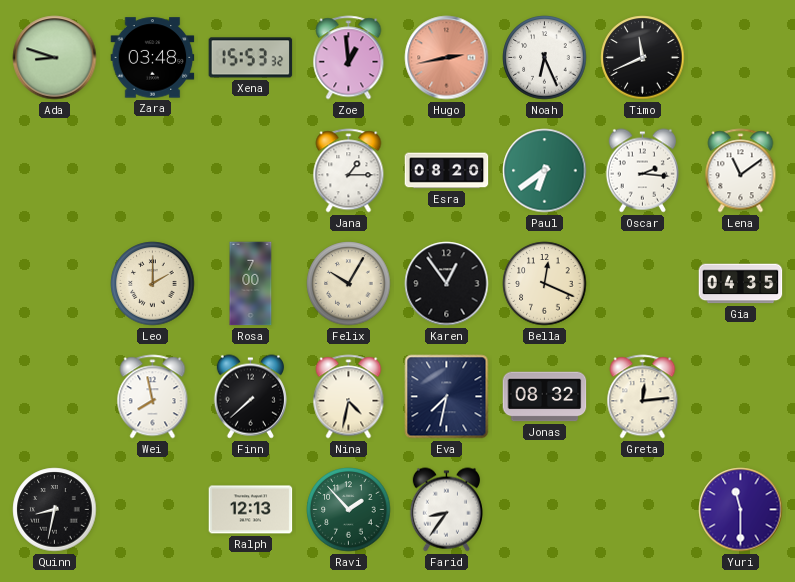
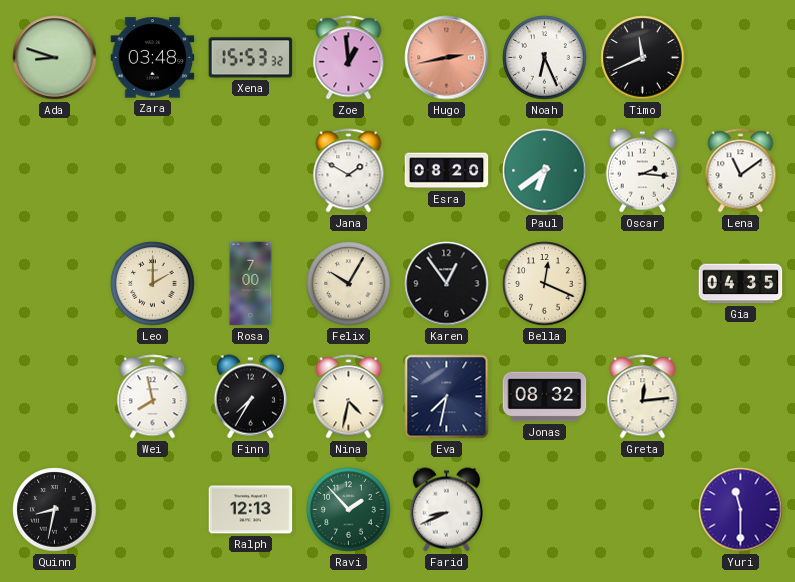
Jana: 1:15 -> 1:50
Finn: 7:38 -> 7:35
Farid: 8:36 -> 8:41
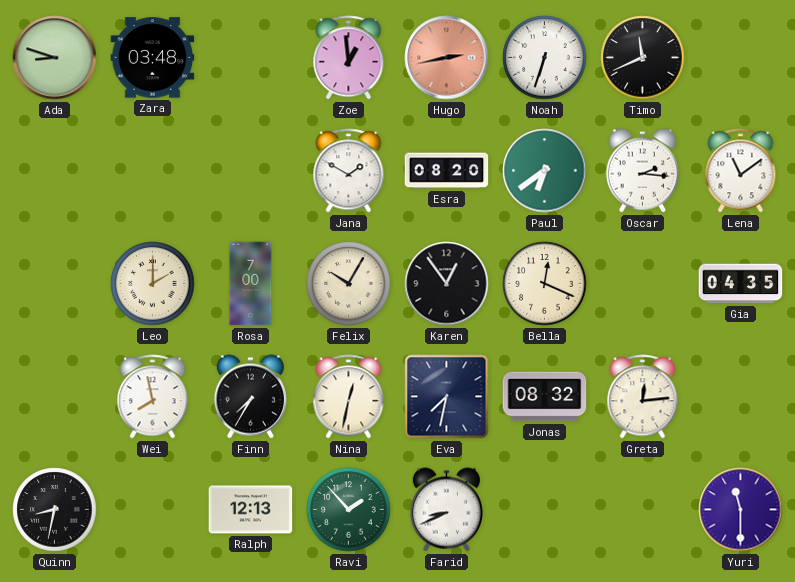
Xena: 15:53 -> none
Noah: 6:26 -> 6:33
Nina: 4:32 -> 12:32
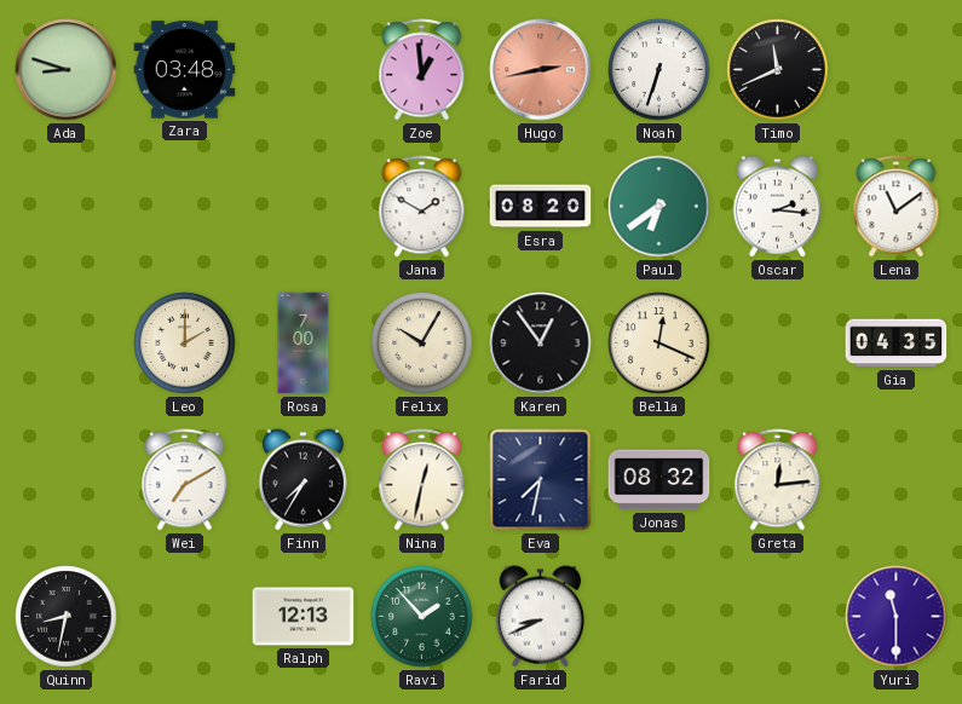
Wei: 7:58 -> 7:10
